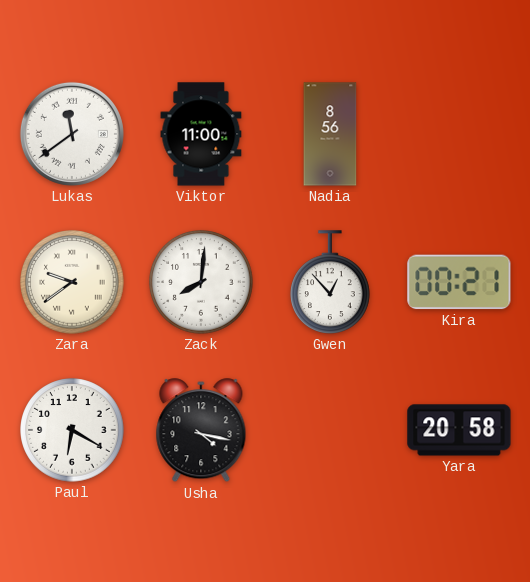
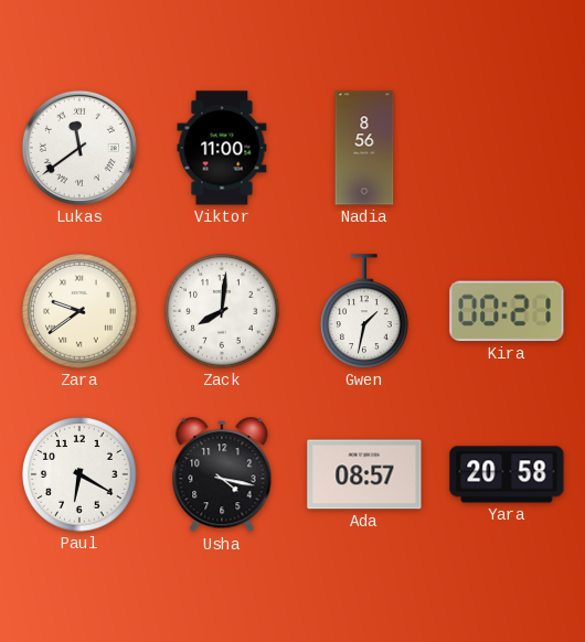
Gwen: 12:53 -> 1:32
Ada: none -> 08:57
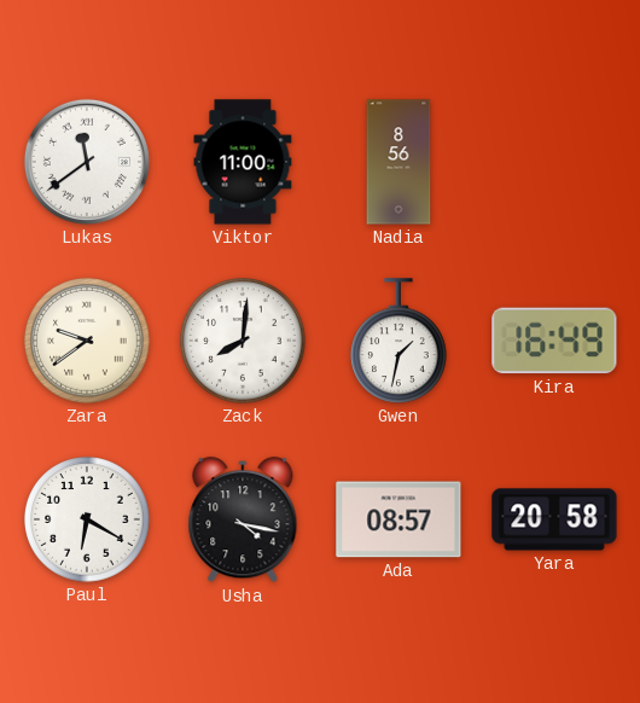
Kira: 00:21 -> 16:49
